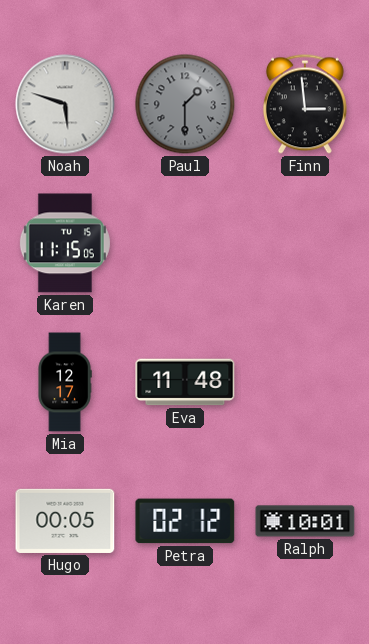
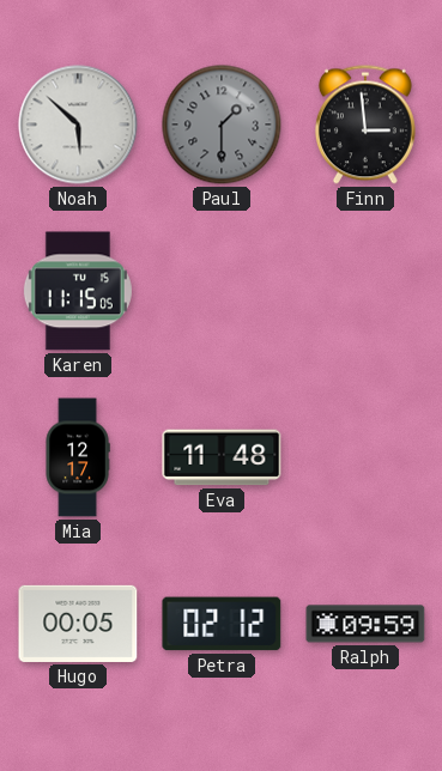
Noah: 5:48 -> 5:52
Ralph: 10:01 -> 09:59
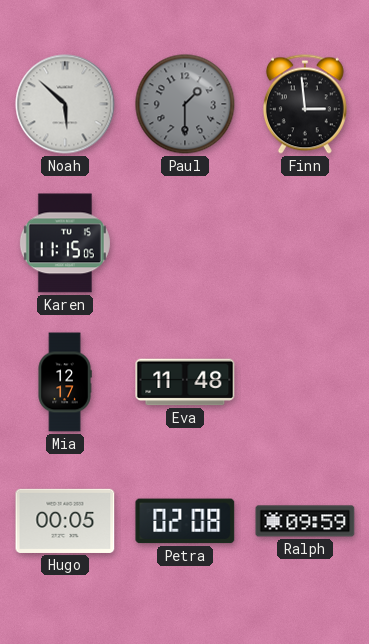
Petra: 02:12 -> 02:08
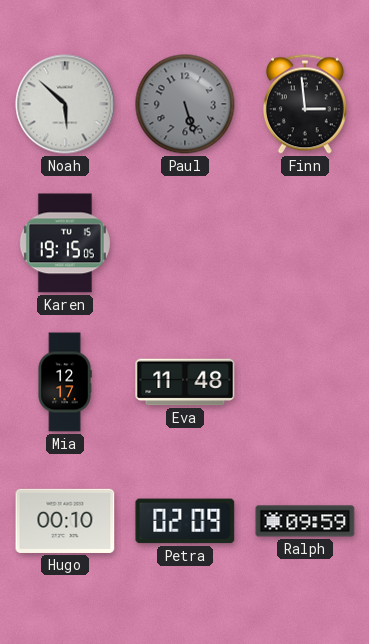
Paul: 1:30 -> 5:27
Karen: 11:15 -> 19:15
Hugo: 00:05 -> 00:10
Petra: 02:08 -> 02:09
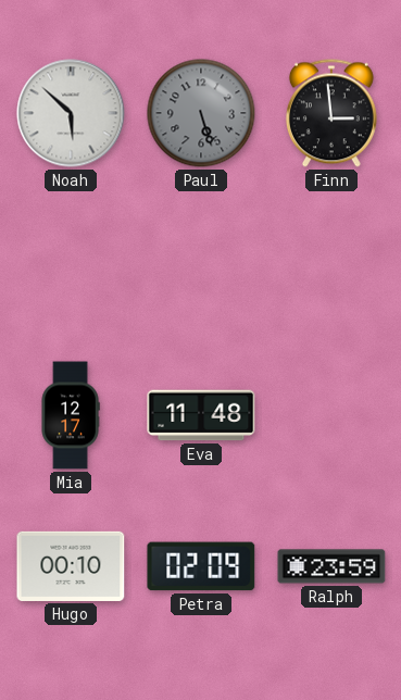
Karen: 19:15 -> none
Ralph: 09:59 -> 23:59
